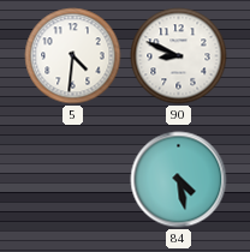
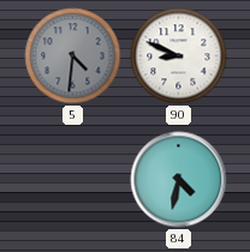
5 dial: white -> grey
84: 4:28 -> 4:32
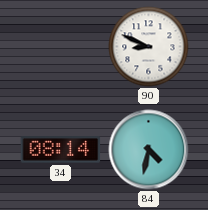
5: 4:31 -> none
34: none -> 08:14
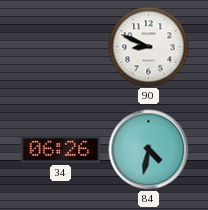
34: 08:14 -> 06:26
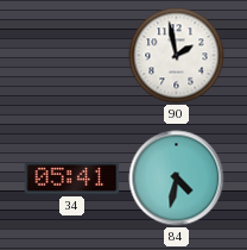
90: 8:49 -> 1:58
34: 06:26 -> 05:41
